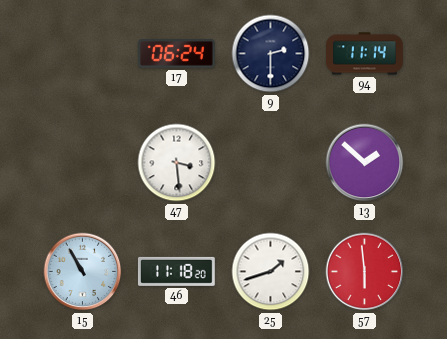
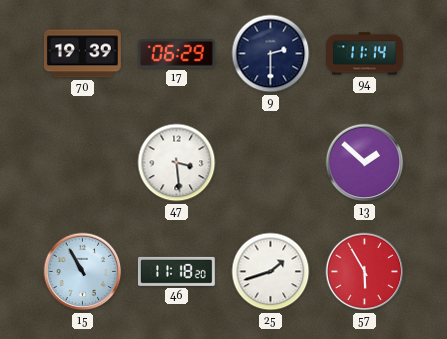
70: none -> 19:39
17: 06:24 -> 06:29
57: 5:59 -> 5:55
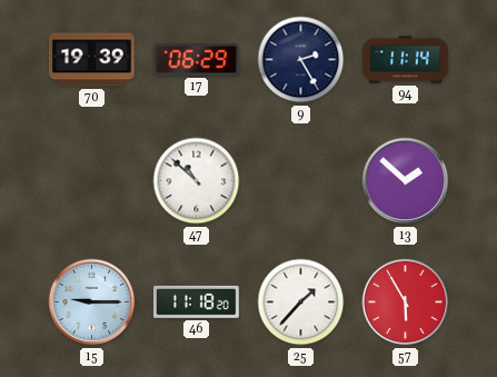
9: 2:30 -> 2:25
47: 3:29 -> 10:52
15: 10:55 -> 9:15
25: 1:42 -> 1:37
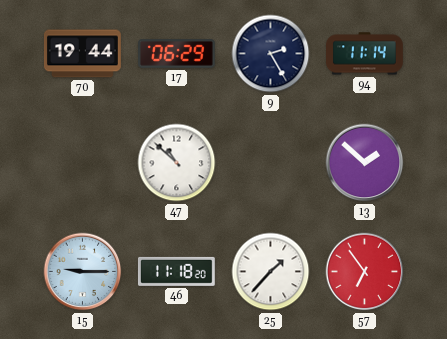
70: 19:39 -> 19:44
57: 5:55 -> 6:54
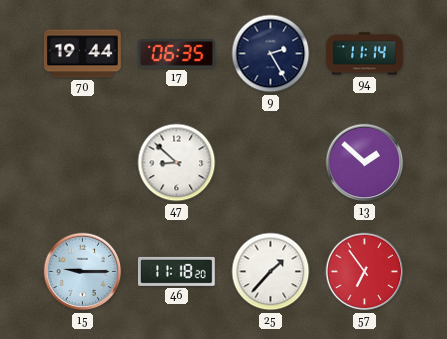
17: 06:29 -> 06:35
47: 10:52 -> 8:52
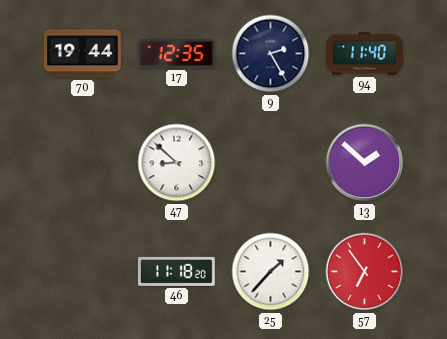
17: 06:35 -> 12:35
94: 11:14 -> 11:40
15: 9:15 -> none
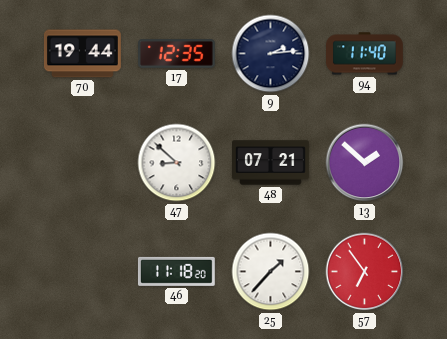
9: 2:25 -> 2:14
48: none -> 07:21
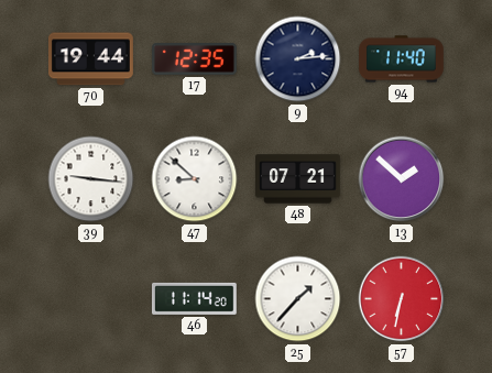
39: none -> 9:16
46: 11:18 -> 11:14
57: 6:54 -> 6:32
